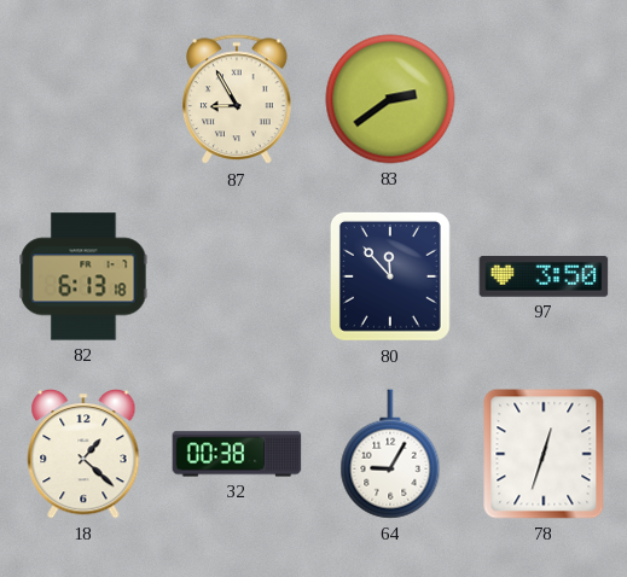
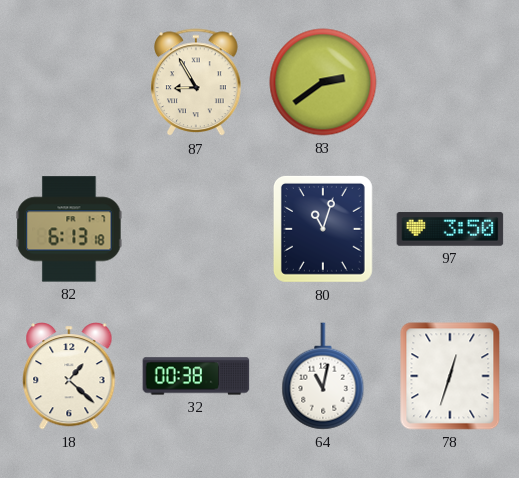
80: 11:53 -> 11:03
64: 9:05 -> 11:02
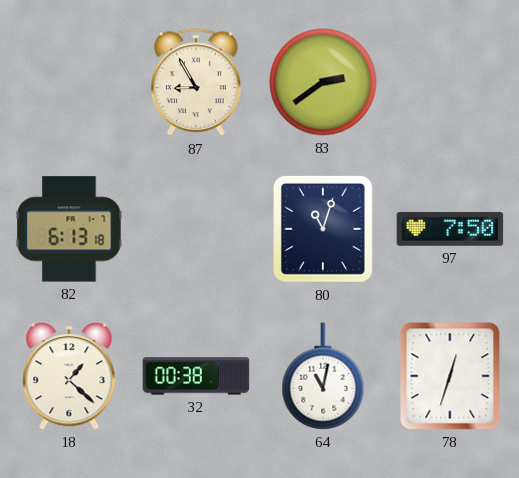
97: 3:50 -> 7:50
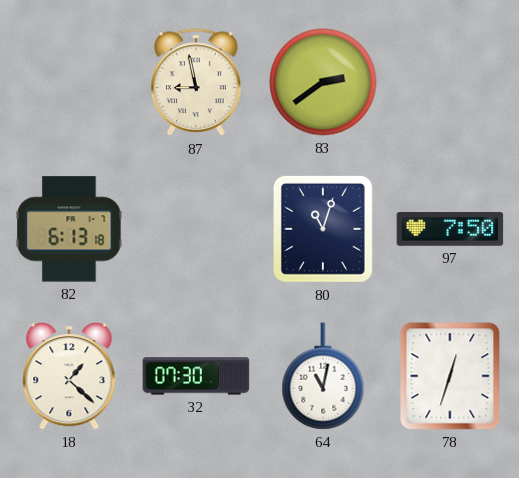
87: 8:55 -> 8:58
32: 00:38 -> 07:30
